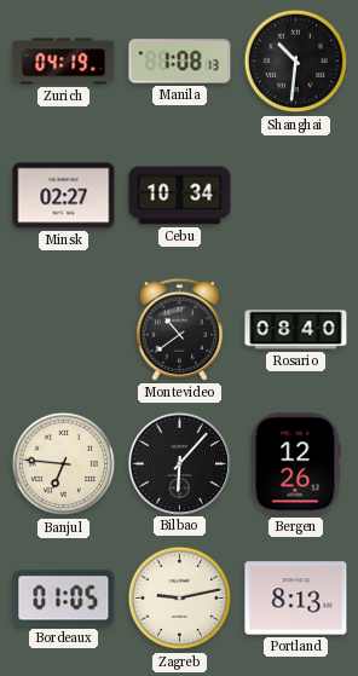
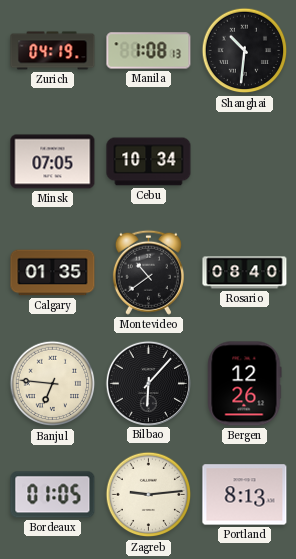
Minsk: 02:27 -> 07:05
Calgary: none -> 01:35
Zagreb: 9:13 -> 9:14
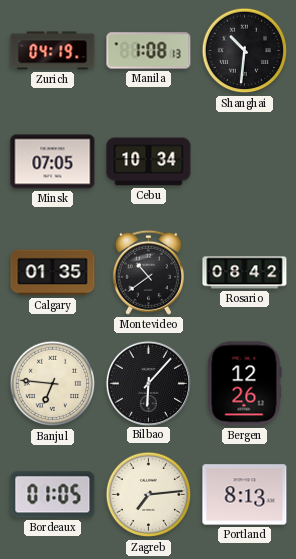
Rosario: 08:40 -> 08:42
Zagreb: 9:14 -> 7:14
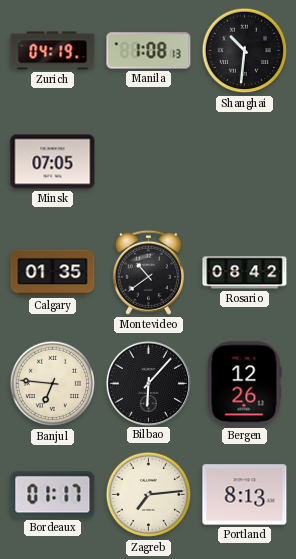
Cebu: 10:34 -> none
Bordeaux: 01:05 -> 01:17
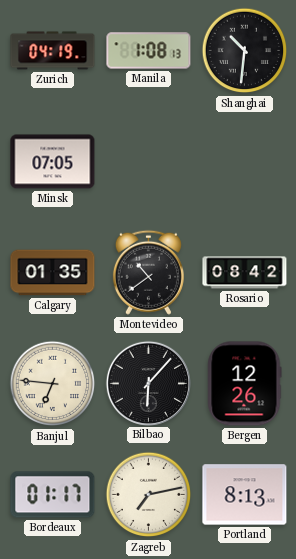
Zagreb: 7:14 -> 7:13
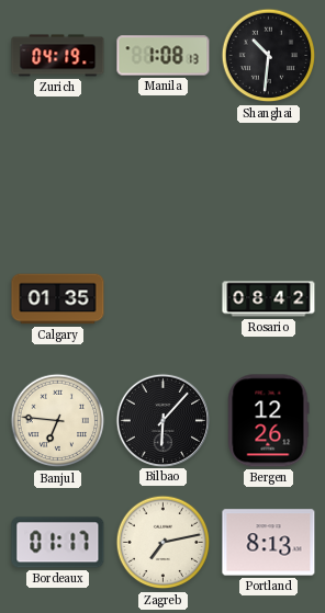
Minsk: 07:05 -> none
Montevideo: 10:39 -> none
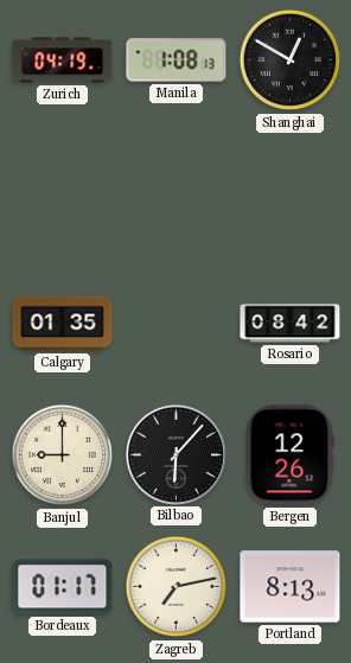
Shanghai: 10:31 -> 12:50
Banjul: 6:46 -> 9:00
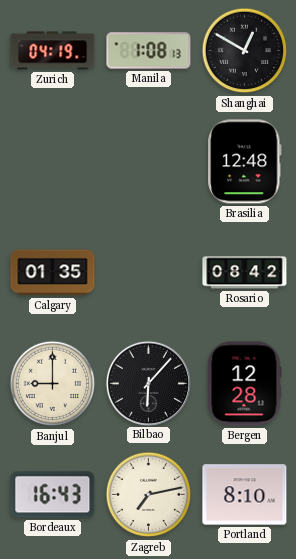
Brasilia: none -> 12:48
Bergen: 12:26 -> 12:28
Bordeaux: 01:17 -> 16:43
Portland: 8:13 -> 8:10
